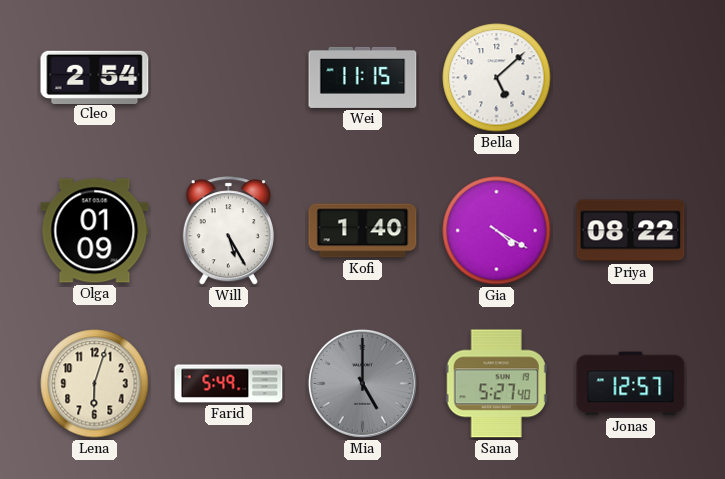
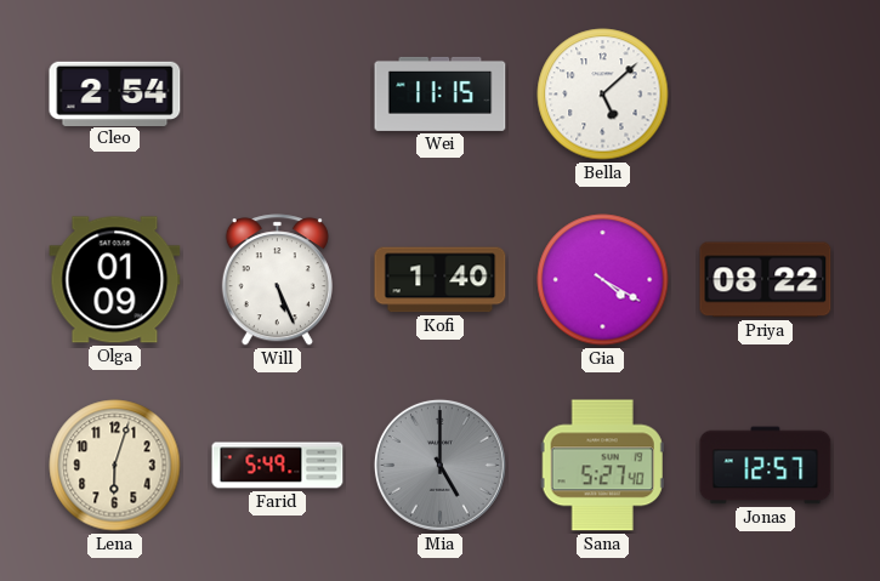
Will: 5:25 -> 5:26
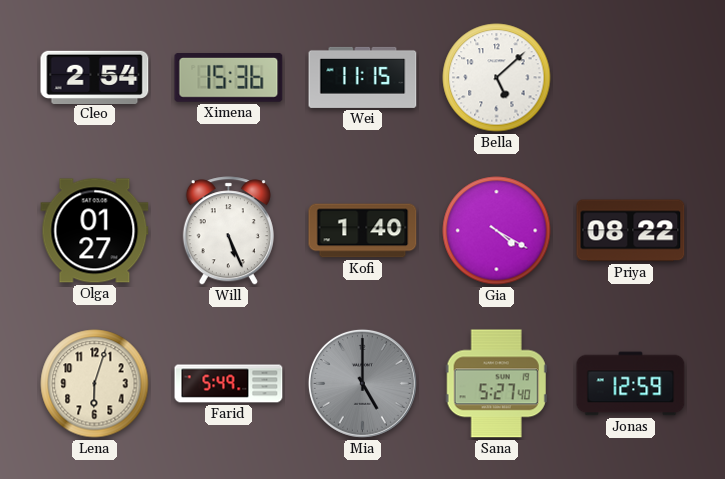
Ximena: none -> 15:36
Olga: 01:09 -> 01:27
Jonas: 12:57 -> 12:59
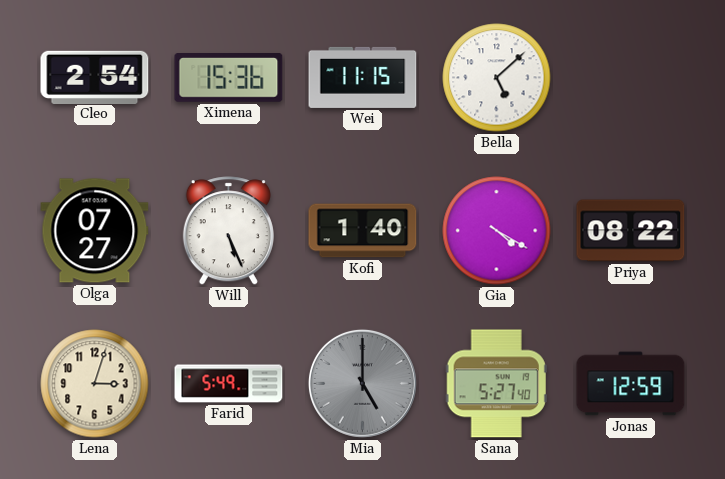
Olga: 01:27 -> 07:27
Lena: 6:03 -> 3:03
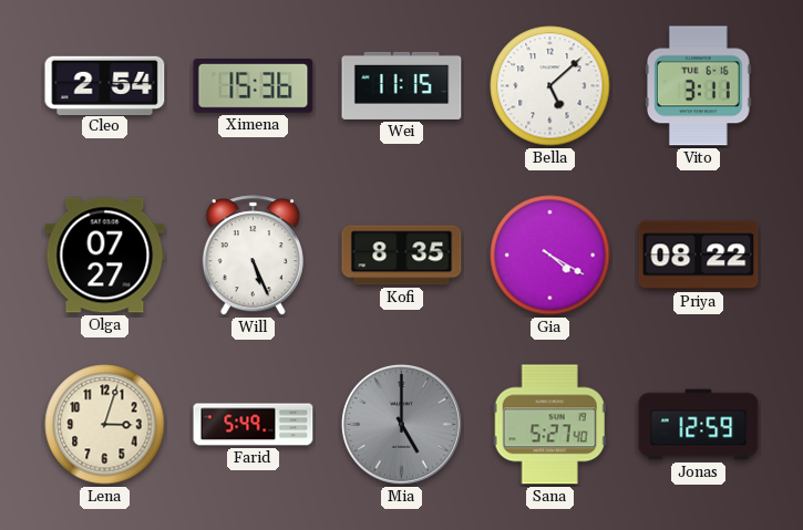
Vito: none -> 3:11
Kofi: 1:40 -> 8:35
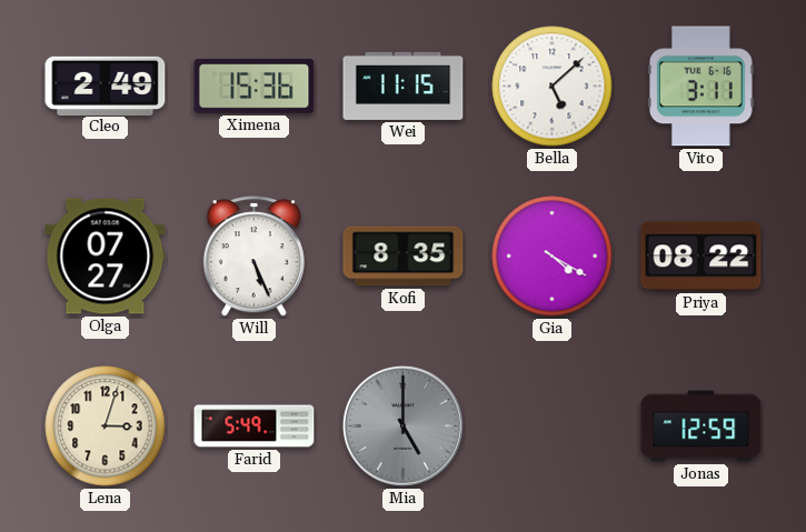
Cleo: 2:54 -> 2:49
Sana: 5:27 -> none
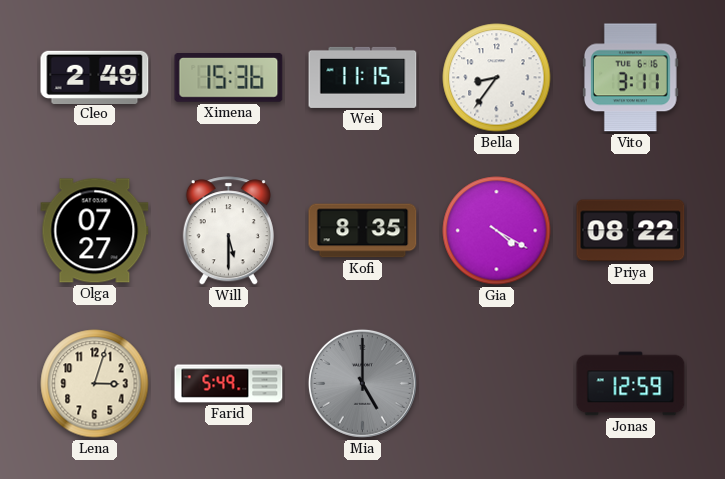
Bella: 5:08 -> 8:36
Will: 5:26 -> 5:30
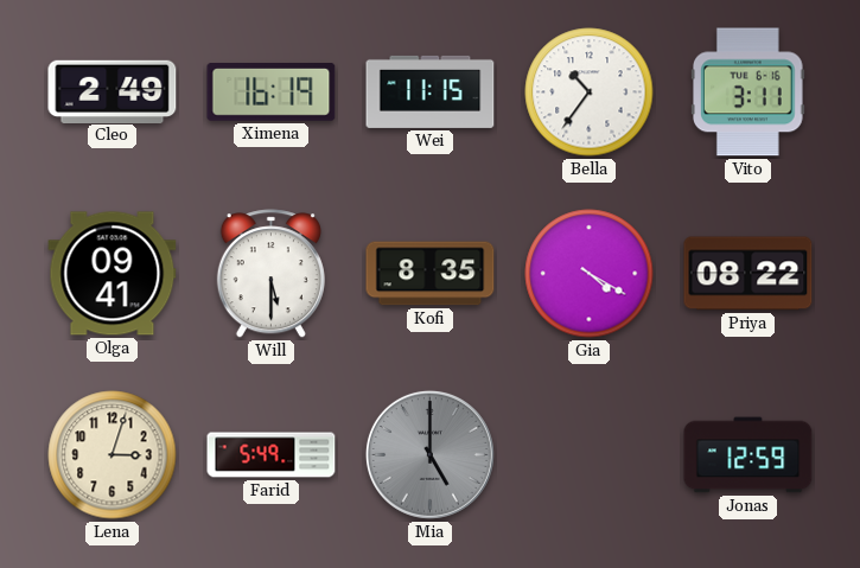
Ximena: 15:36 -> 16:19
Bella: 8:36 -> 10:36
Olga: 07:27 -> 09:41
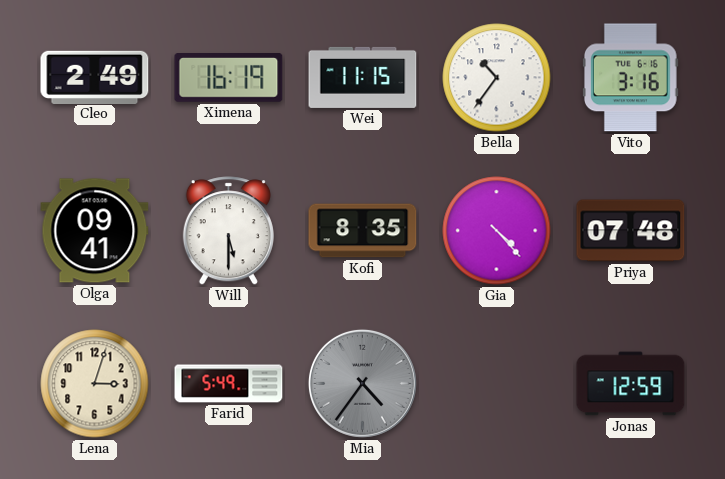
Vito: 3:11 -> 3:16
Gia: 4:20 -> 4:23
Priya: 08:22 -> 07:48
Mia: 5:00 -> 4:36
